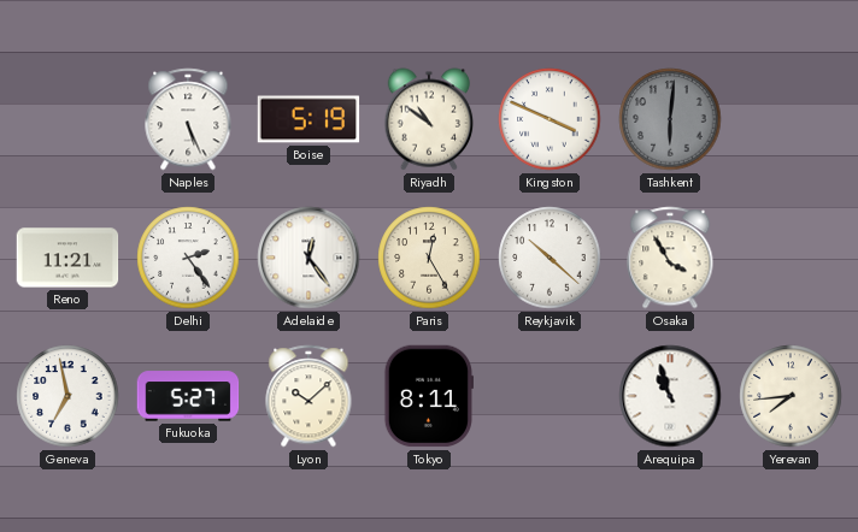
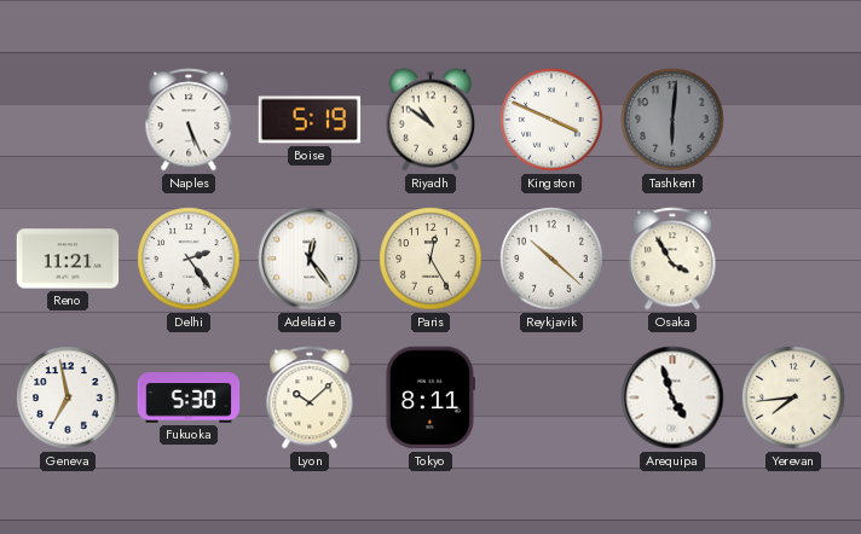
Fukuoka: 5:27 -> 5:30
Arequipa: 10:57 -> 4:57
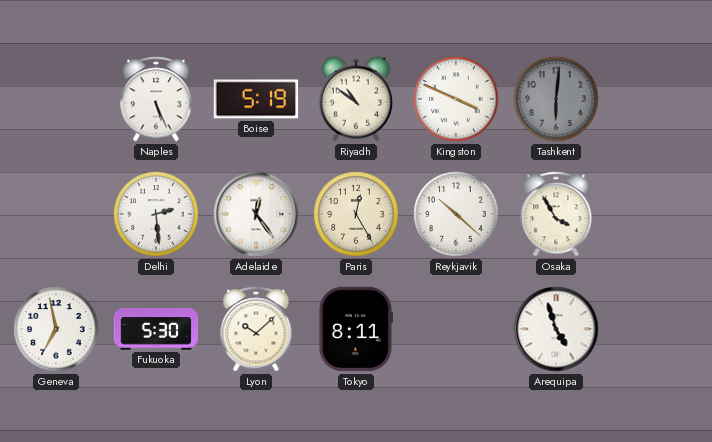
Reno: 11:21 -> none
Delhi: 2:24 -> 2:29
Yerevan: 7:44 -> none
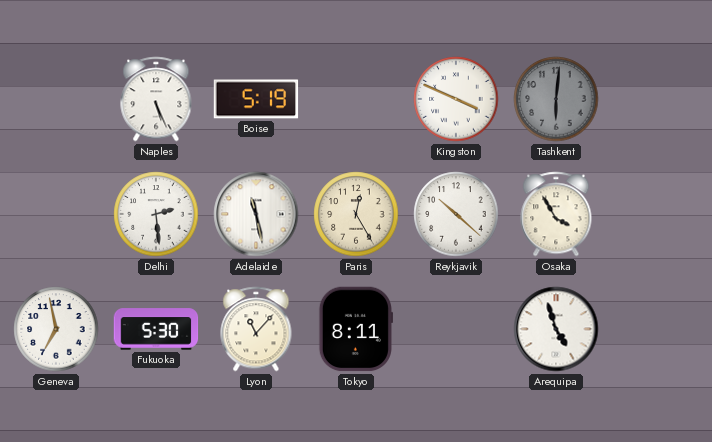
Riyadh: 10:51 -> none
Adelaide: 12:24 -> 11:28
Lyon: 10:08 -> 11:07
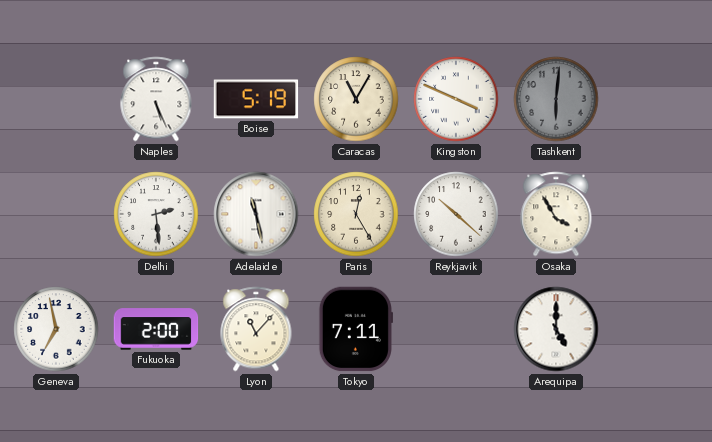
Caracas: none -> 11:05
Fukuoka: 5:30 -> 2:00
Tokyo: 8:11 -> 7:11
Arequipa: 4:57 -> 5:00
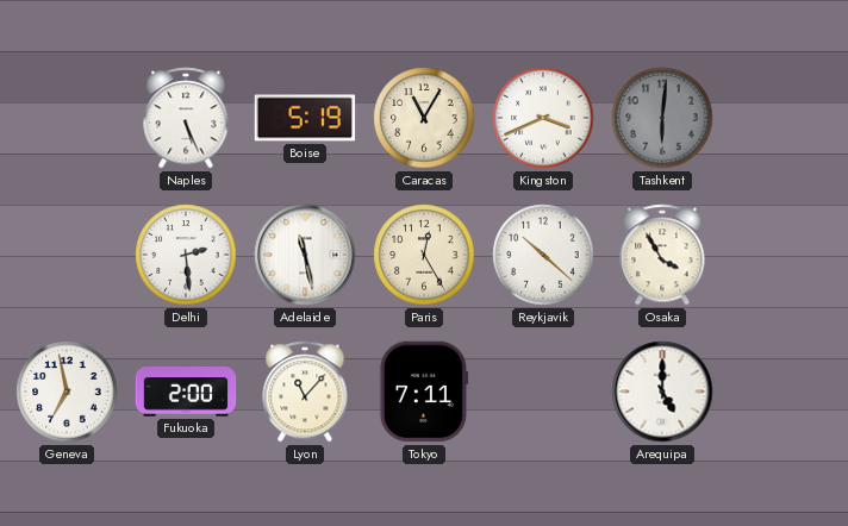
Kingston: 3:49 -> 3:41
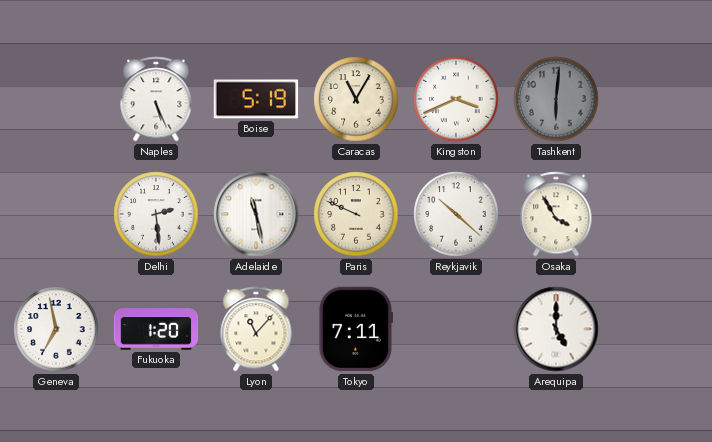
Paris: 12:25 -> 9:49
Fukuoka: 2:00 -> 1:20
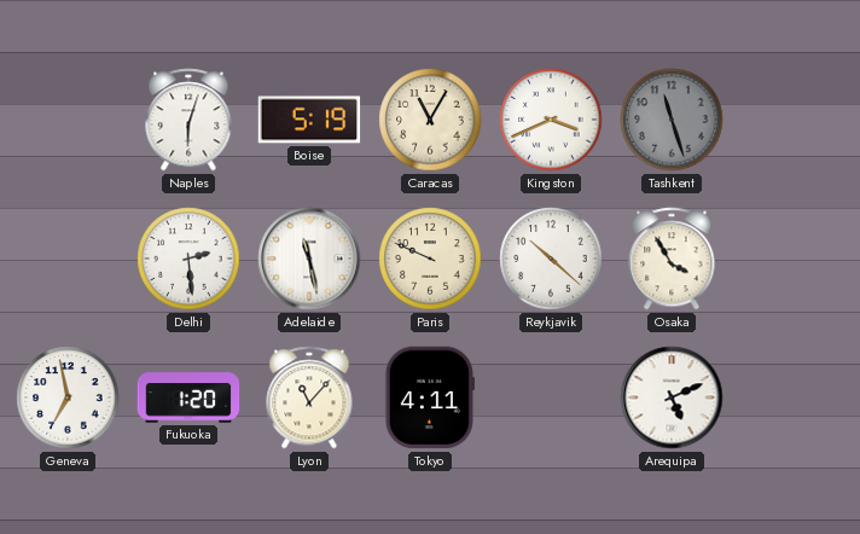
Naples: 5:26 -> 6:03
Tashkent: 6:01 -> 11:27
Tokyo: 7:11 -> 4:11
Arequipa: 5:00 -> 5:11
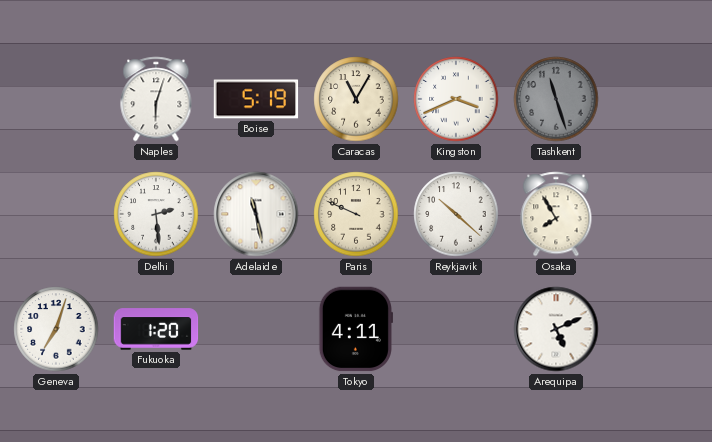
Osaka: 3:55 -> 7:55
Geneva: 6:58 -> 7:03
Lyon: 11:07 -> none
